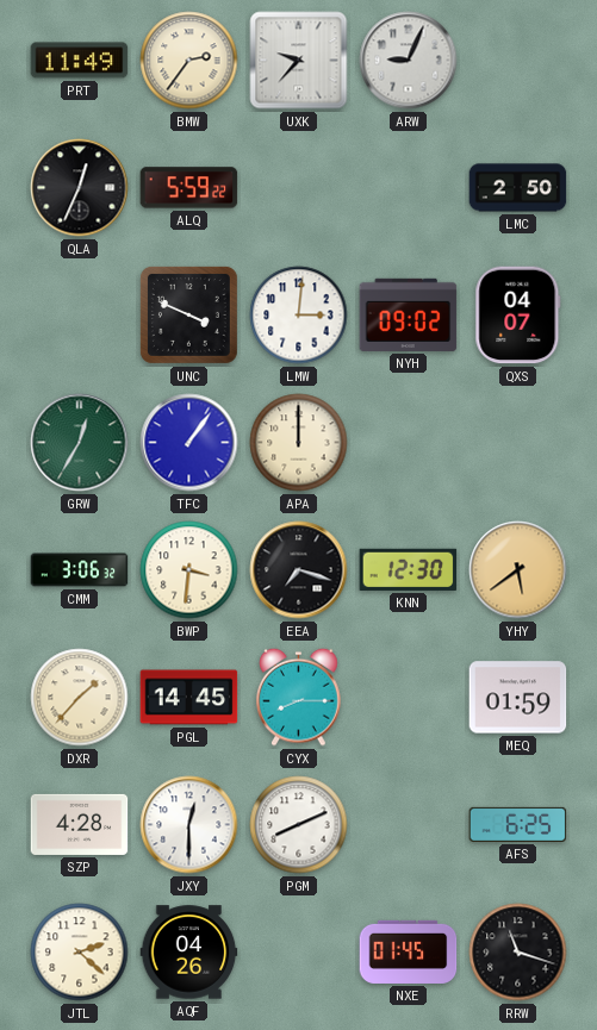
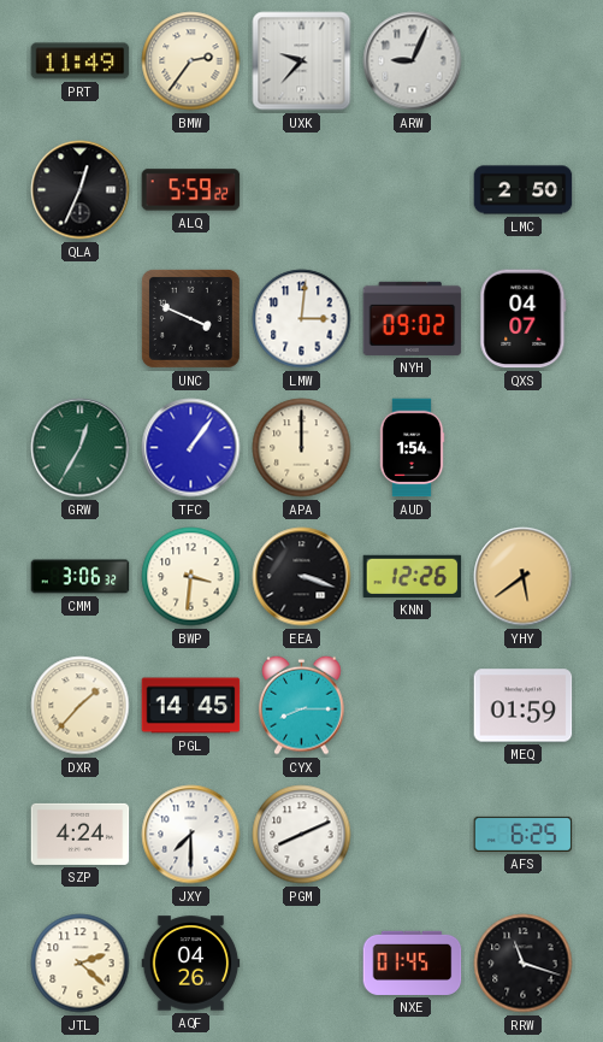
AUD: none -> 1:54
EEA: 7:18 -> 3:18
KNN: 12:30 -> 12:26
SZP: 4:28 -> 4:24
JXY: 12:30 -> 7:30
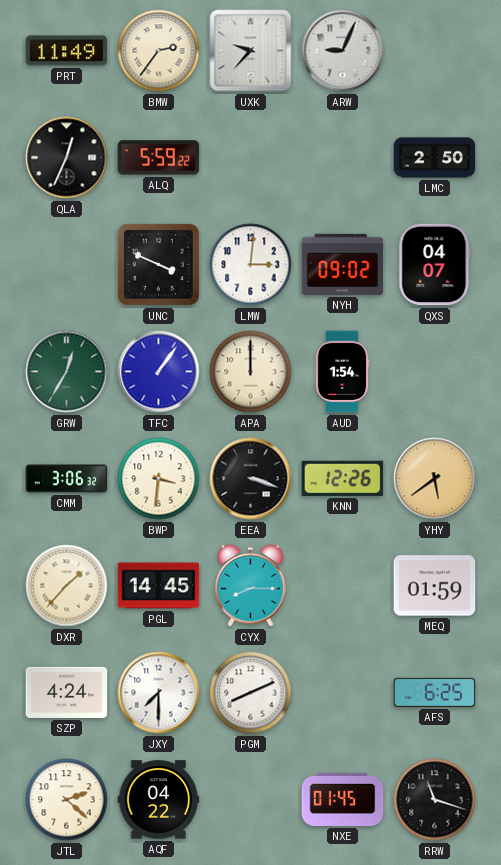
AQF: 04:26 -> 04:22
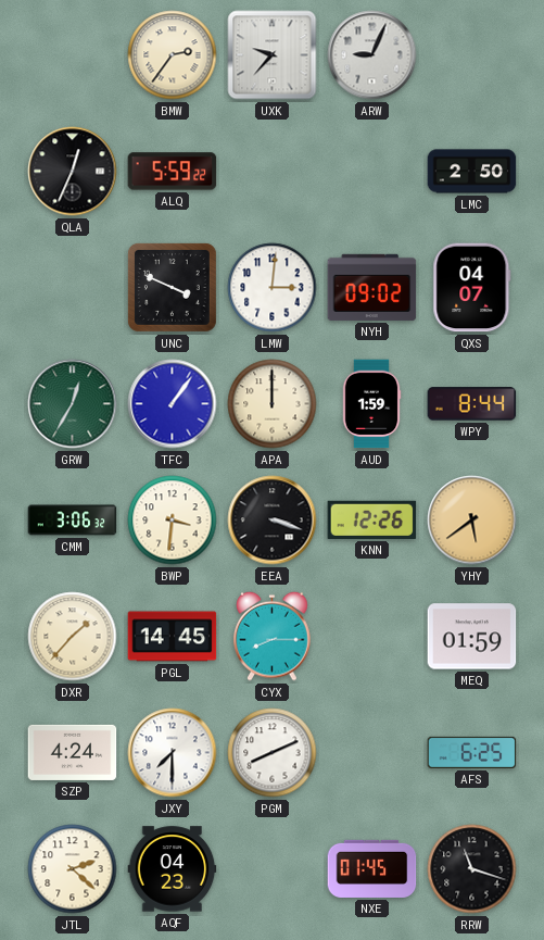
PRT: 11:49 -> none
AUD: 1:54 -> 1:59
WPY: none -> 8:44
AQF: 04:22 -> 04:23
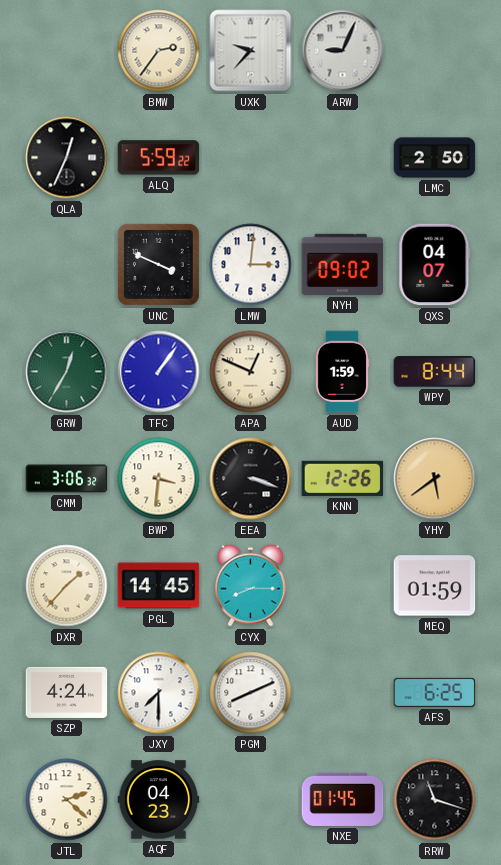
APA: 12:00 -> 12:49
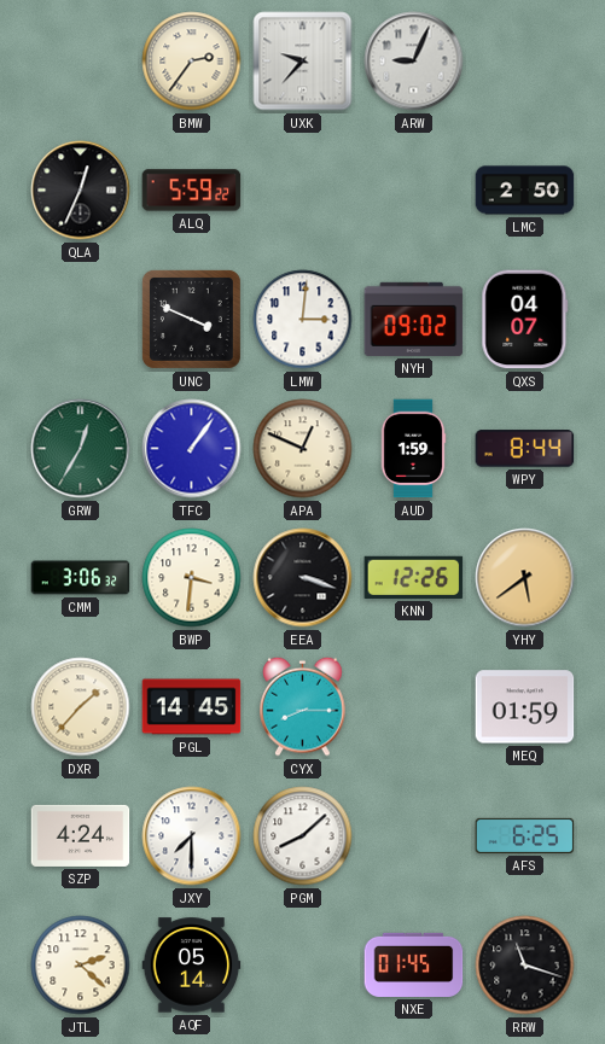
PGM: 8:11 -> 8:08
AQF: 04:23 -> 05:14
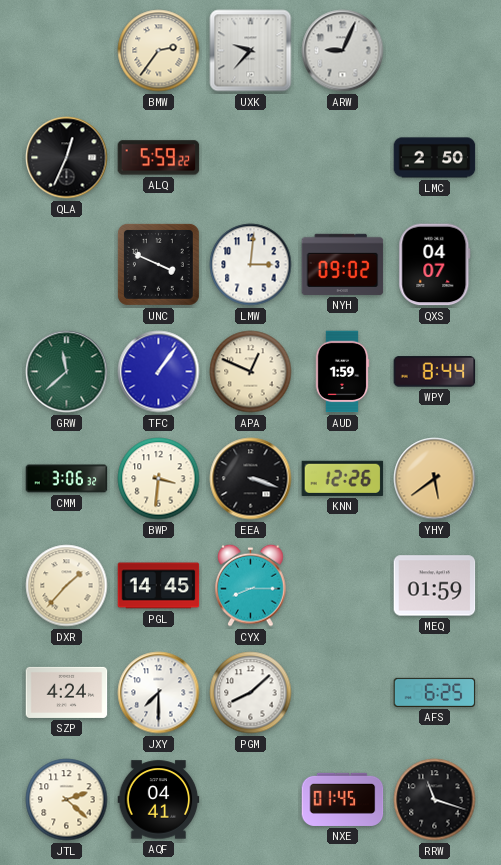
GRW: 12:35 -> 11:38
AQF: 05:14 -> 04:41
